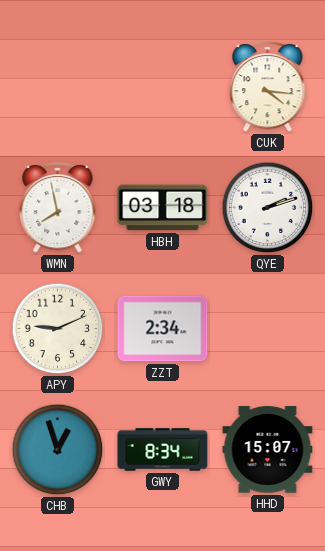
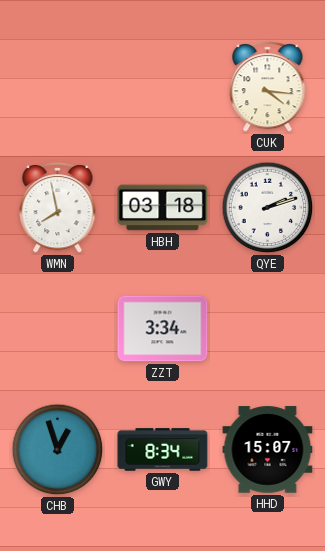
APY: 9:11 -> none
ZZT: 2:34 -> 3:34
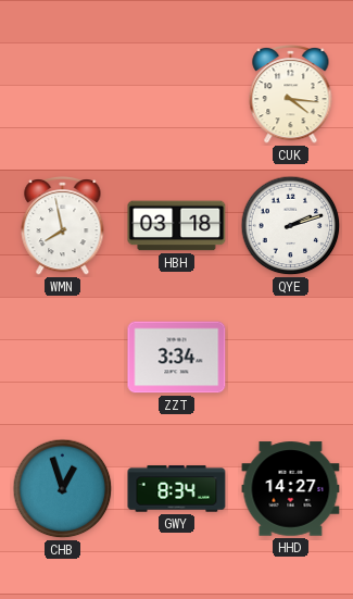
HHD: 15:07 -> 14:27
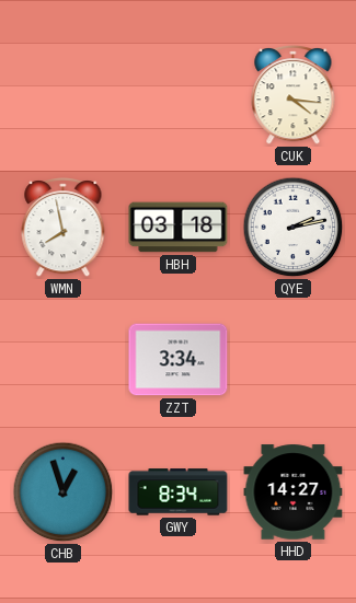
QYE: 2:12 -> 2:13
